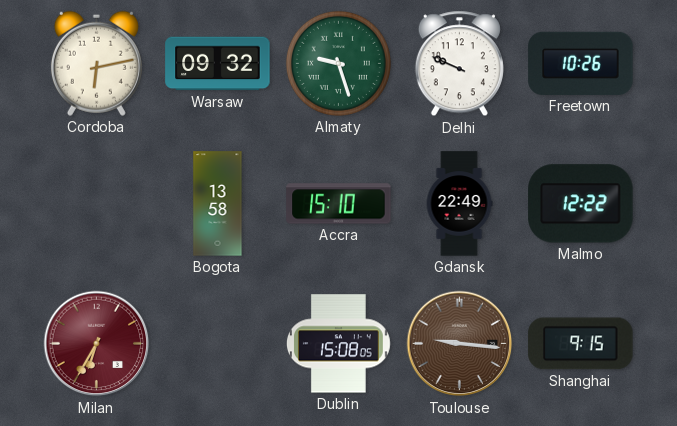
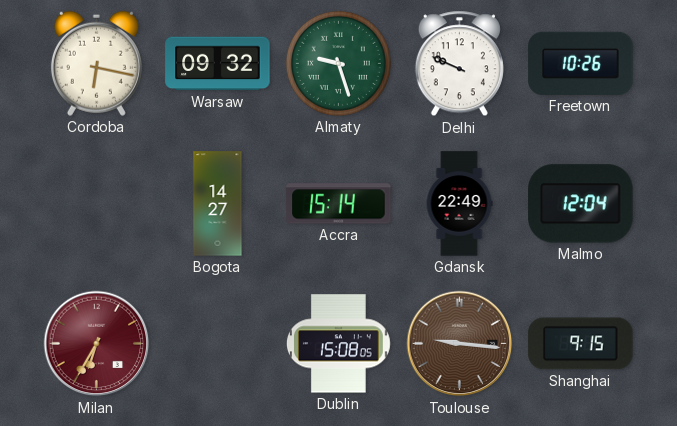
Cordoba: 6:13 -> 6:17
Bogota: 13:58 -> 14:27
Accra: 15:10 -> 15:14
Malmo: 12:22 -> 12:04
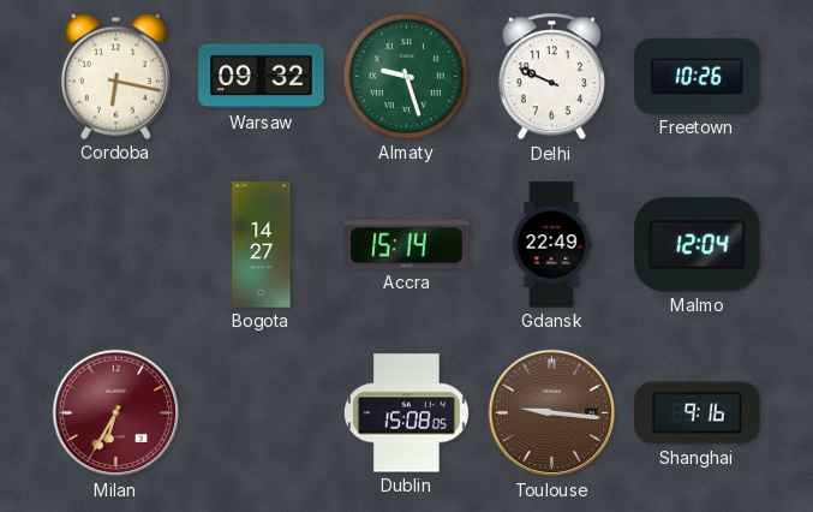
Shanghai: 9:15 -> 9:16
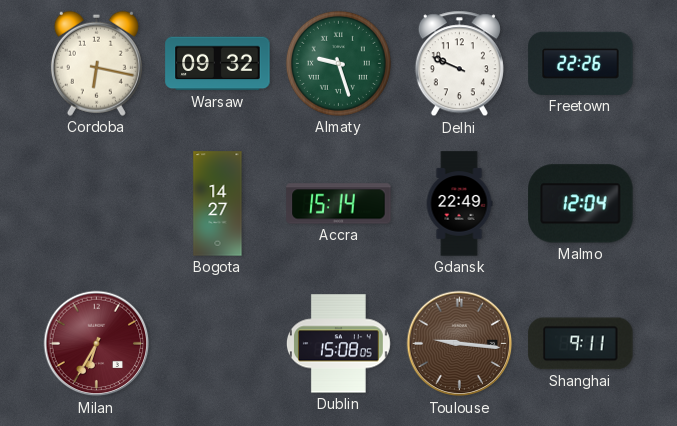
Freetown: 10:26 -> 22:26
Shanghai: 9:16 -> 9:11
